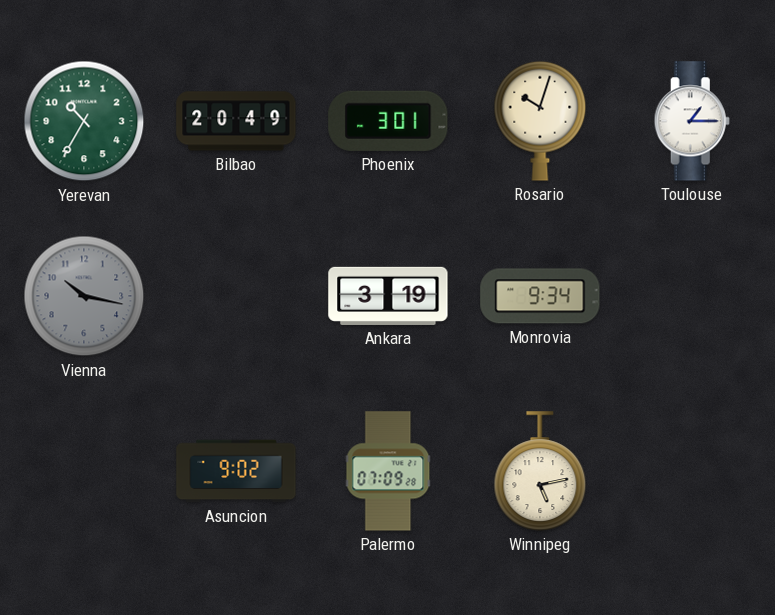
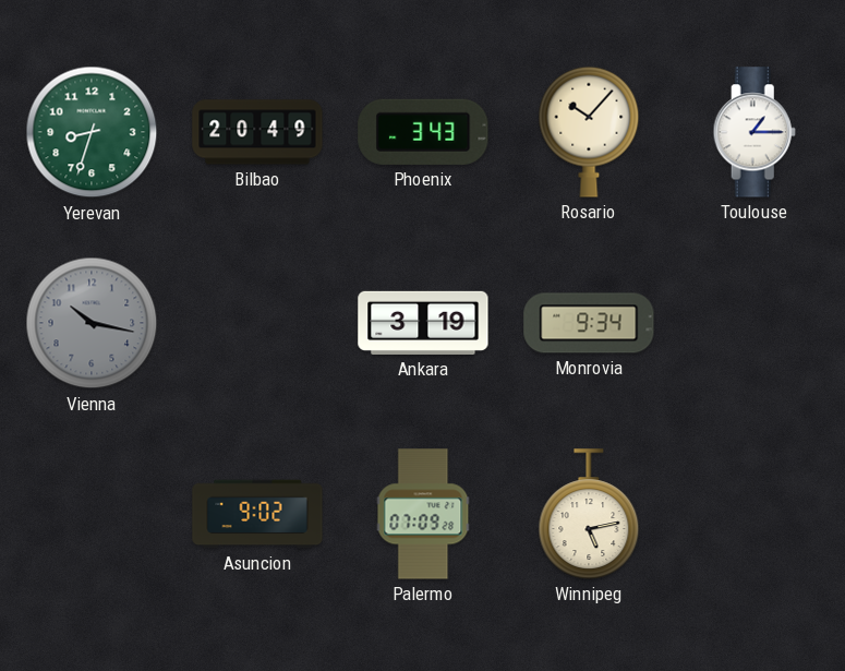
Yerevan: 10:35 -> 8:33
Phoenix: 3:01 -> 3:43
Rosario: 10:03 -> 10:07
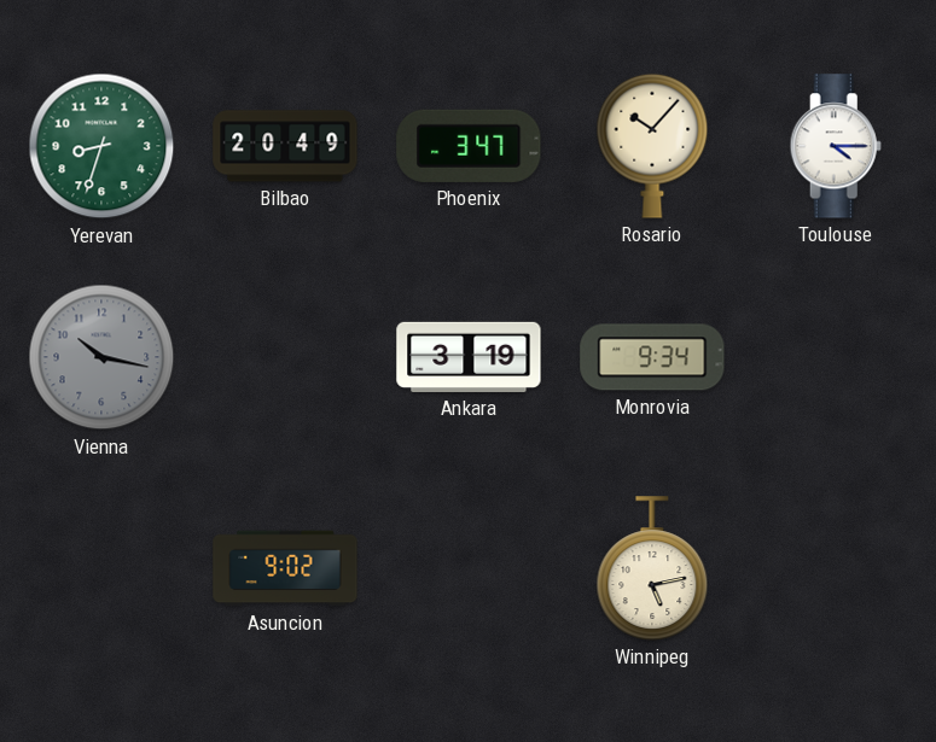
Phoenix: 3:43 -> 3:47
Toulouse: 1:15 -> 4:15
Palermo: 07:09 -> none
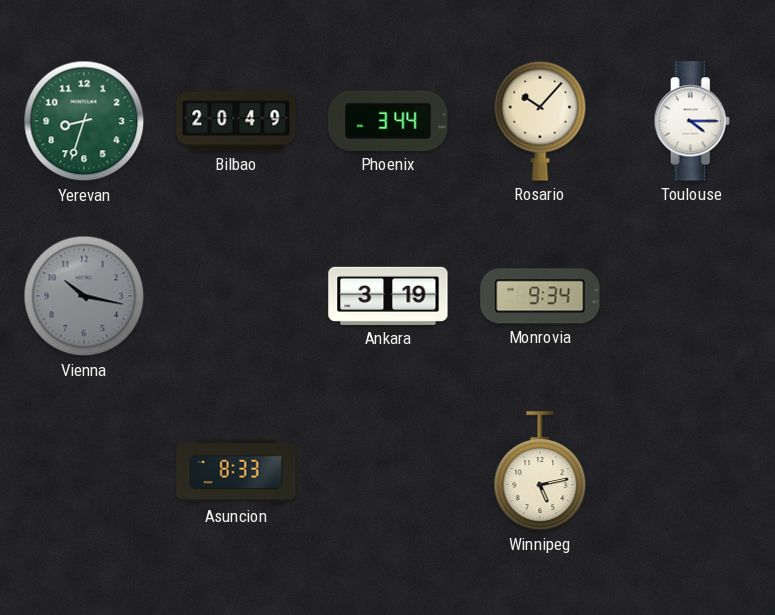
Phoenix: 3:47 -> 3:44
Asuncion: 9:02 -> 8:33
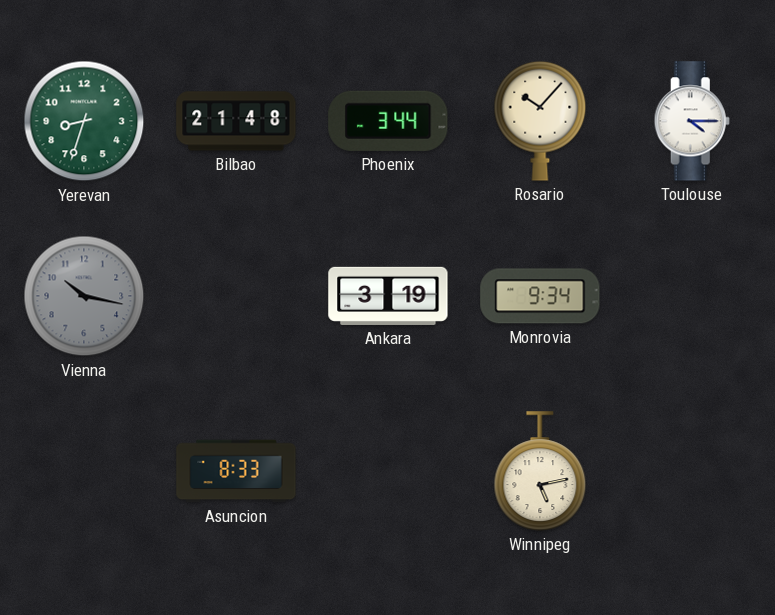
Bilbao: 20:49 -> 21:48
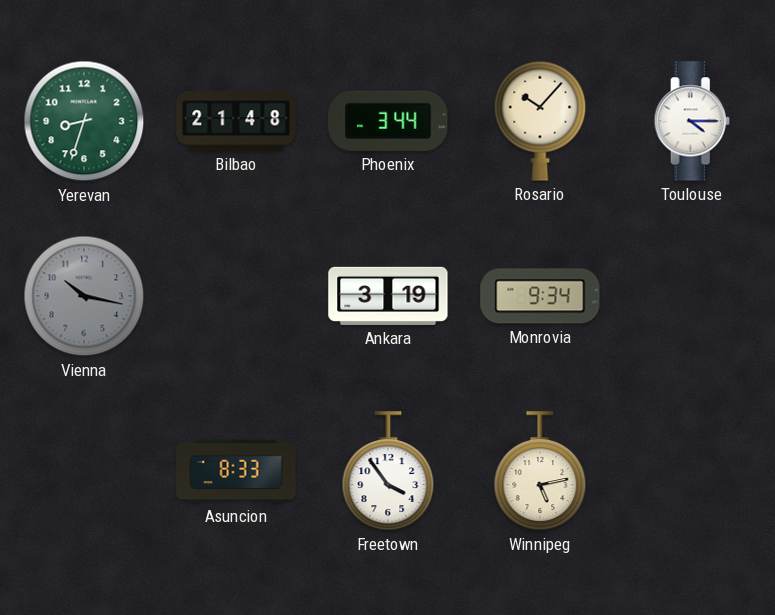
Freetown: none -> 3:54
